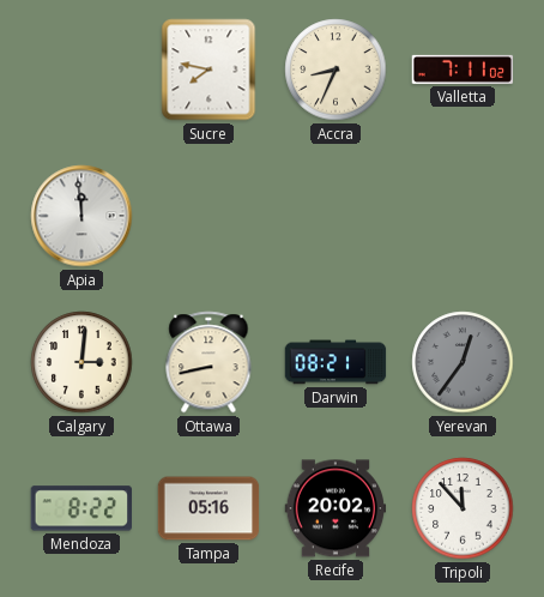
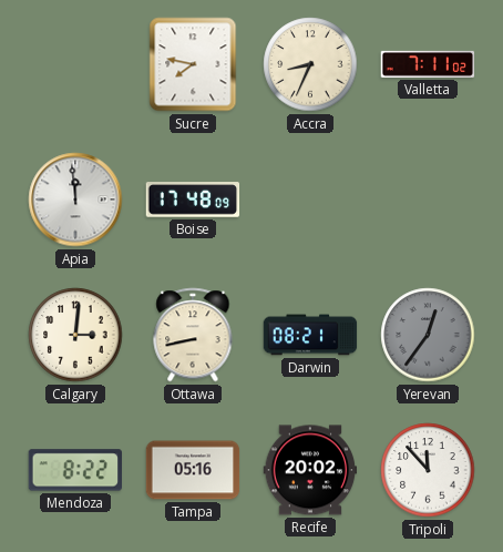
Boise: none -> 17:48
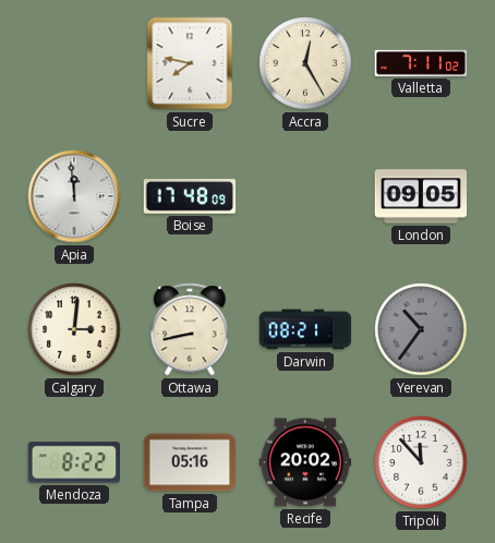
Accra: 8:34 -> 12:25
London: none -> 09:05
Yerevan: 12:36 -> 10:36
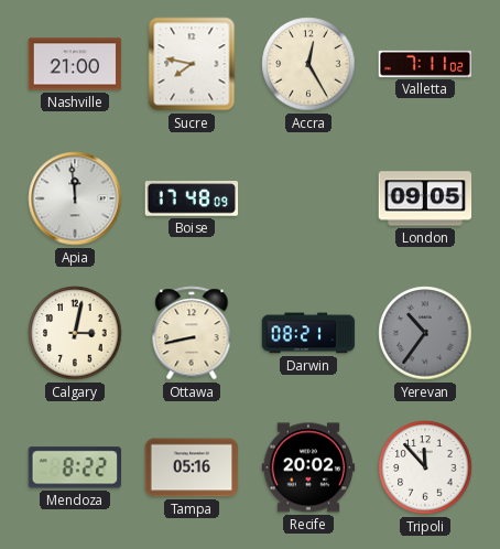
Nashville: none -> 21:00
Calgary: 3:01 -> 3:02
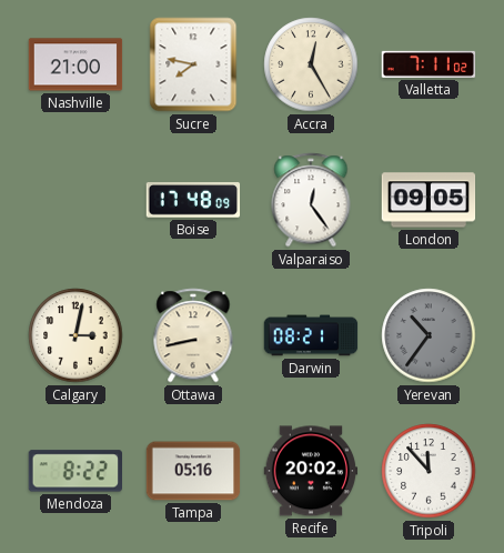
Apia: 11:59 -> none
Valparaiso: none -> 12:24
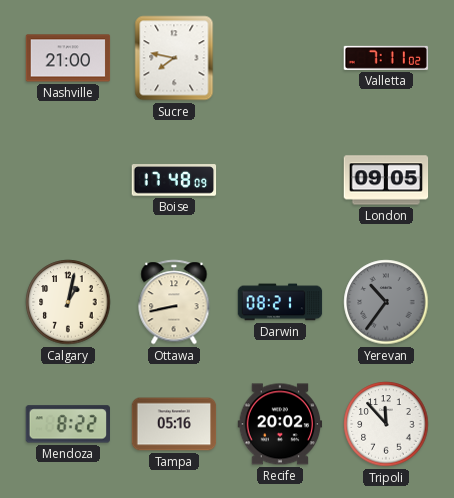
Accra: 12:25 -> none
Valparaiso: 12:24 -> none
Calgary: 3:02 -> 1:02
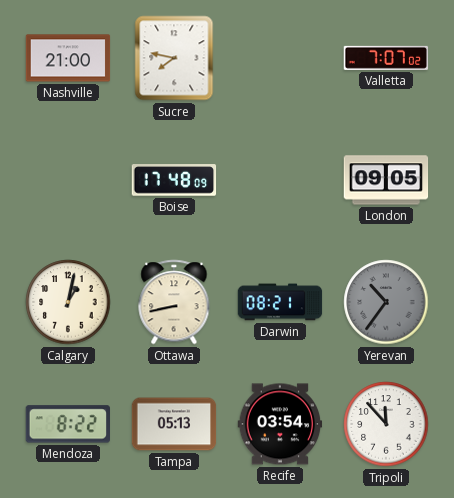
Valletta: 7:11 -> 7:07
Tampa: 05:16 -> 05:13
Recife: 20:02 -> 03:54
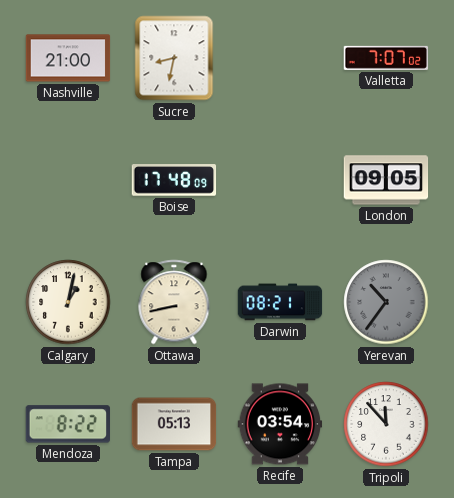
Sucre: 7:47 -> 8:32
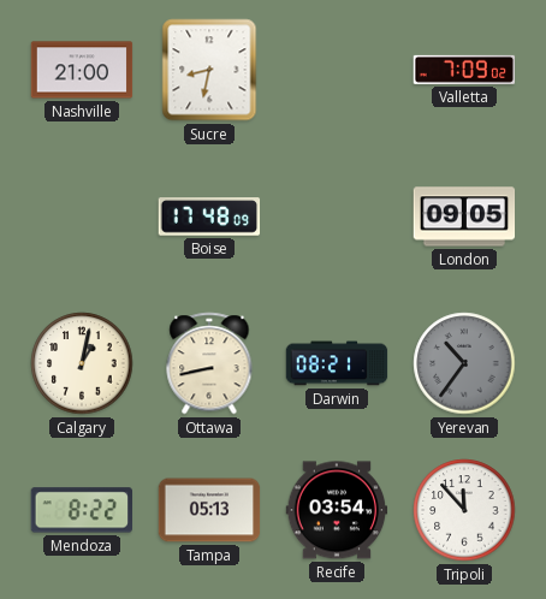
Valletta: 7:07 -> 7:09
